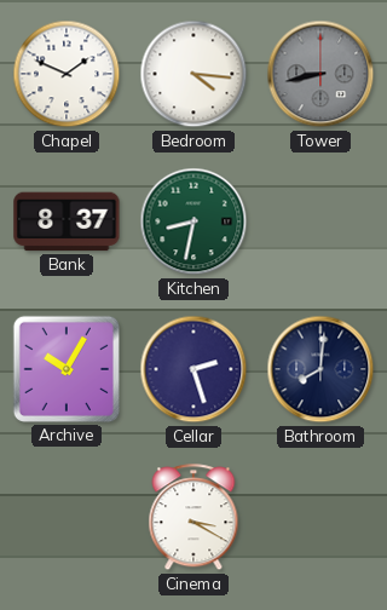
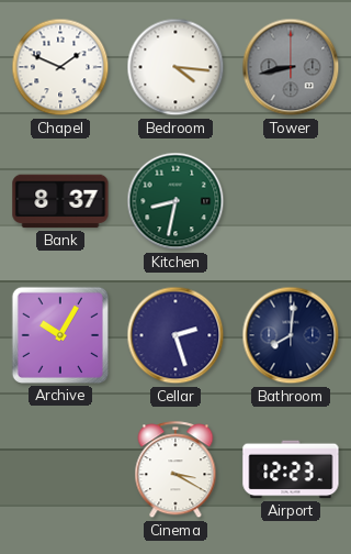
Airport: none -> 12:23
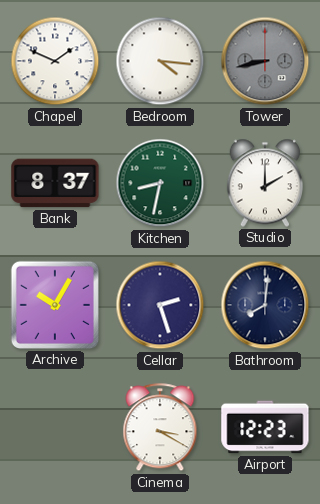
Studio: none -> 2:00
